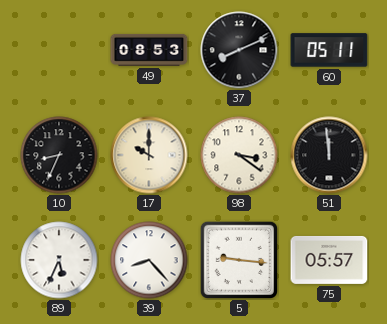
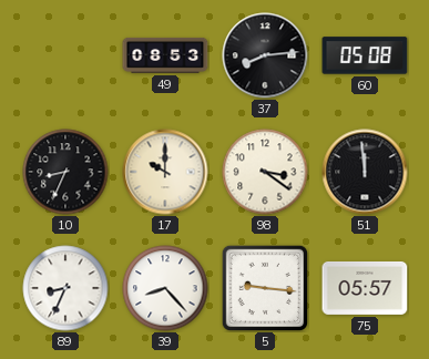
37: 8:11 -> 8:14
60: 05:11 -> 05:08
89: 5:34 -> 8:34
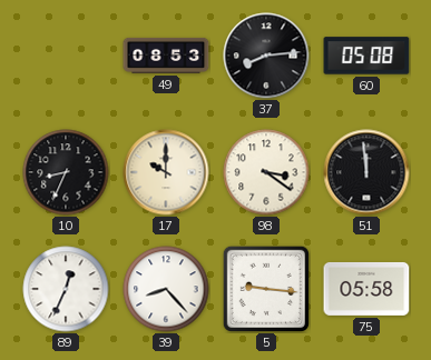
89: 8:34 -> 12:34
75: 05:57 -> 05:58
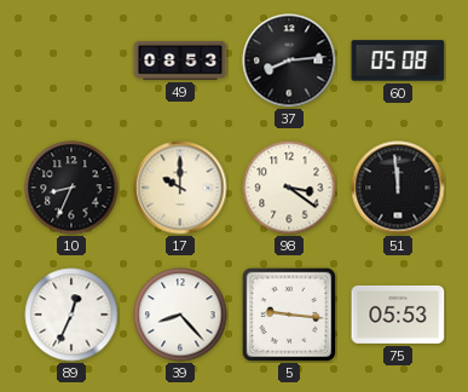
75: 05:58 -> 05:53
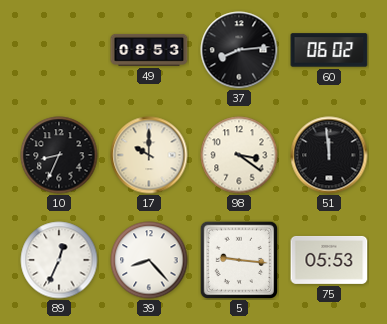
60: 05:08 -> 06:02
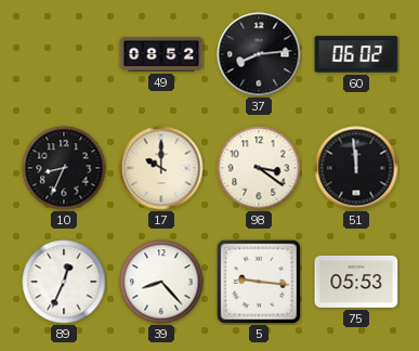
49: 08:53 -> 08:52
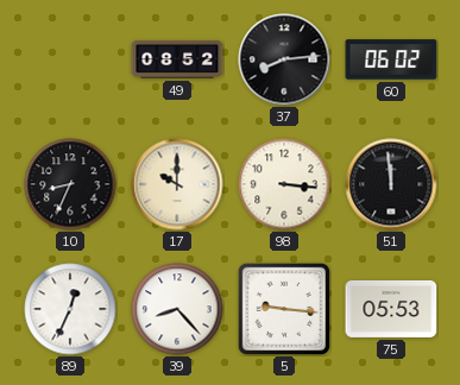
98: 3:21 -> 3:16
